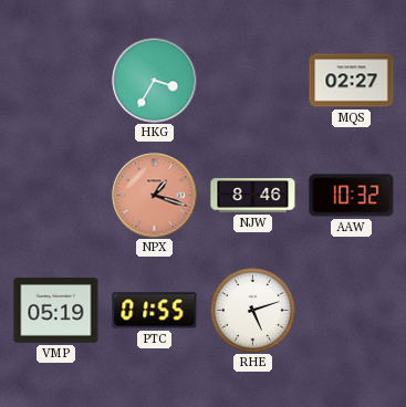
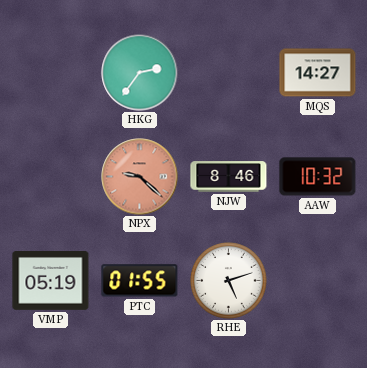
HKG: 3:35 -> 2:36
MQS: 02:27 -> 14:27
NPX: 1:18 -> 9:22
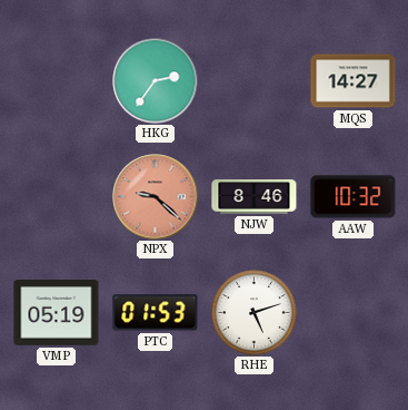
PTC: 01:55 -> 01:53
